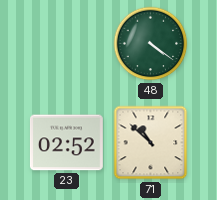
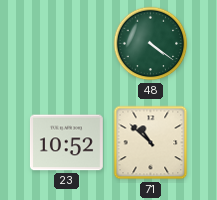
23: 02:52 -> 10:52
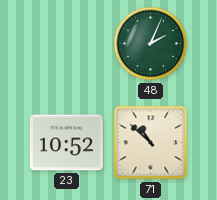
48: 4:21 -> 2:04
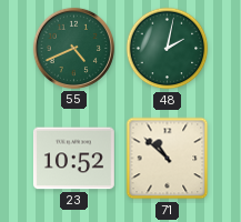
55: none -> 4:41
48: 2:04 -> 2:02
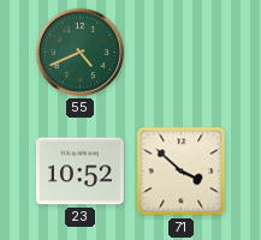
48: 2:02 -> none
71: 10:52 -> 3:52
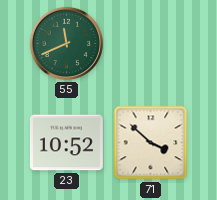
55: 4:41 -> 11:41
